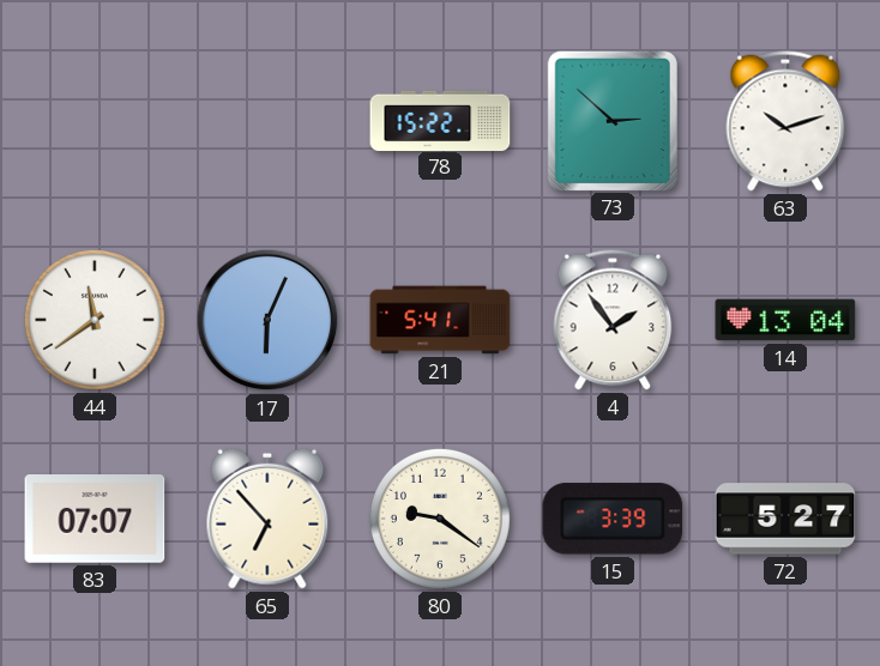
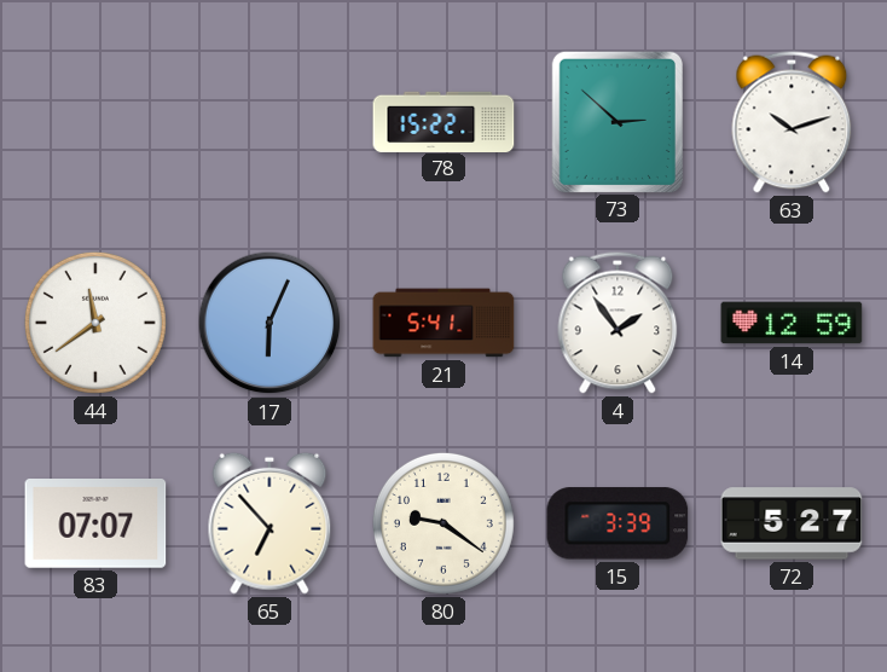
14: 13:04 -> 12:59
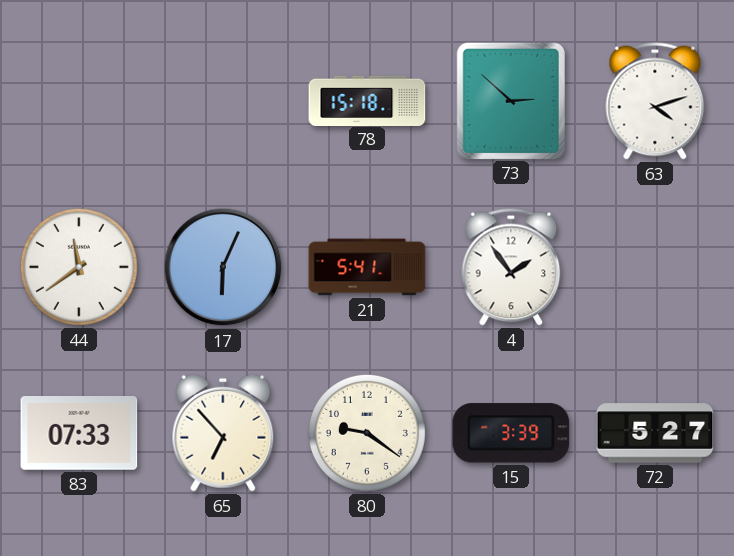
78: 15:22 -> 15:18
63: 10:12 -> 4:12
14: 12:59 -> none
83: 07:07 -> 07:33
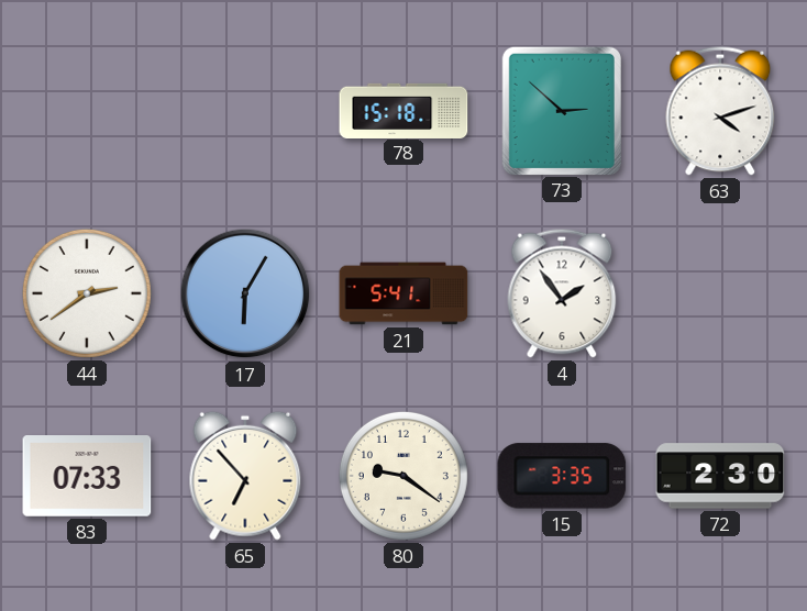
44: 11:39 -> 2:39
17: 6:04 -> 6:05
15: 3:39 -> 3:35
72: 5:27 -> 2:30
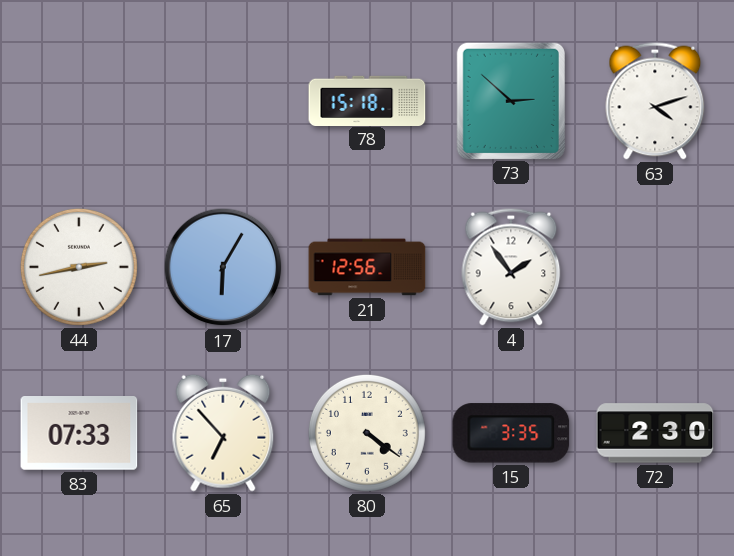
44: 2:39 -> 2:43
21: 5:41 -> 12:56
80: 9:21 -> 4:21
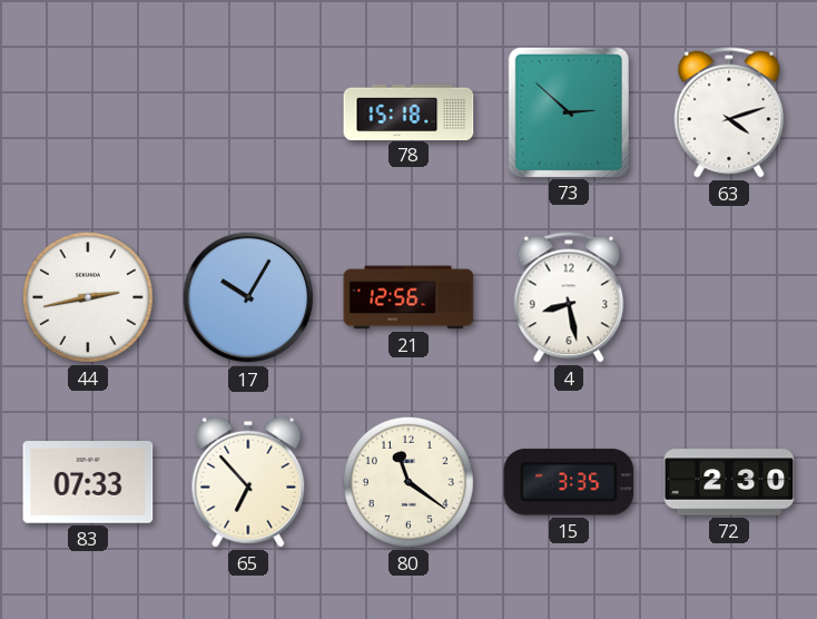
17: 6:05 -> 10:05
4: 1:54 -> 8:28
80: 4:21 -> 11:21
